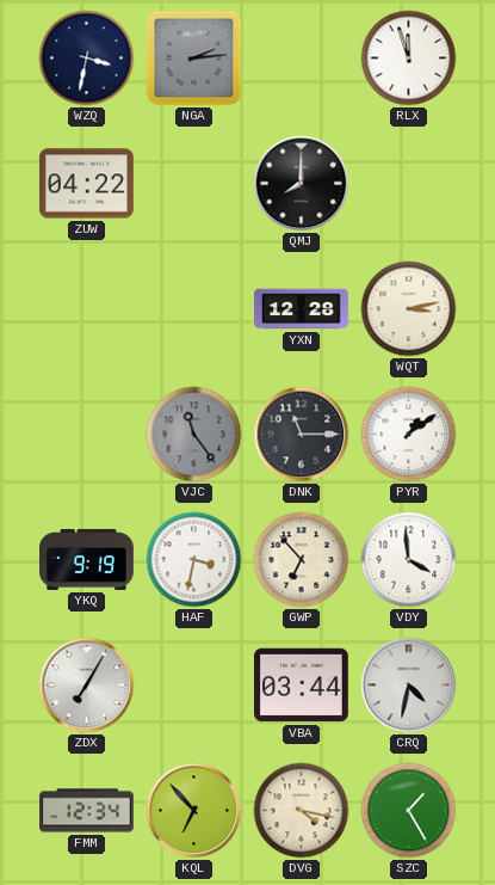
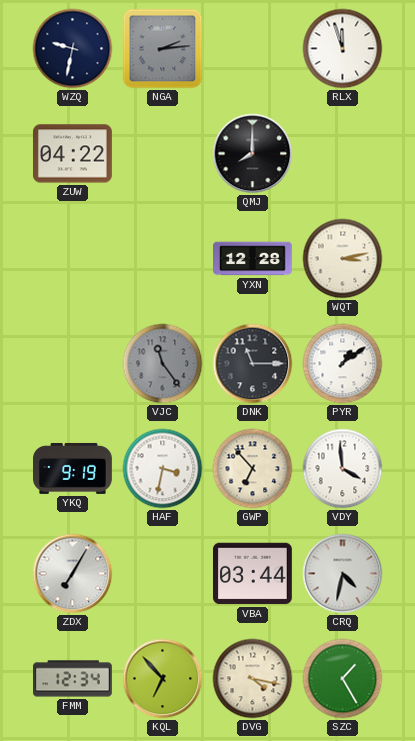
WZQ: 3:32 -> 9:32
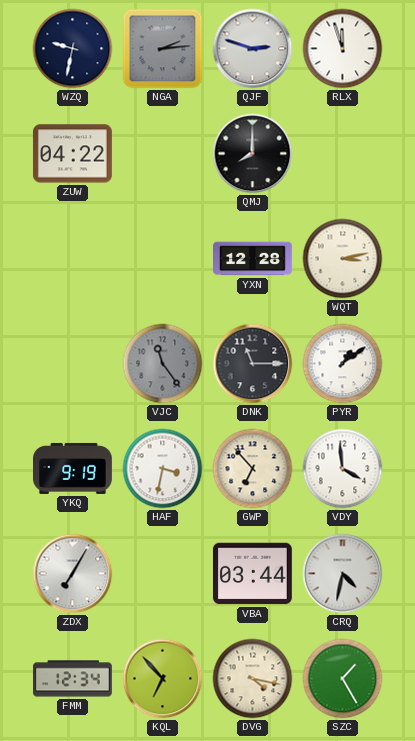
QJF: none -> 2:48
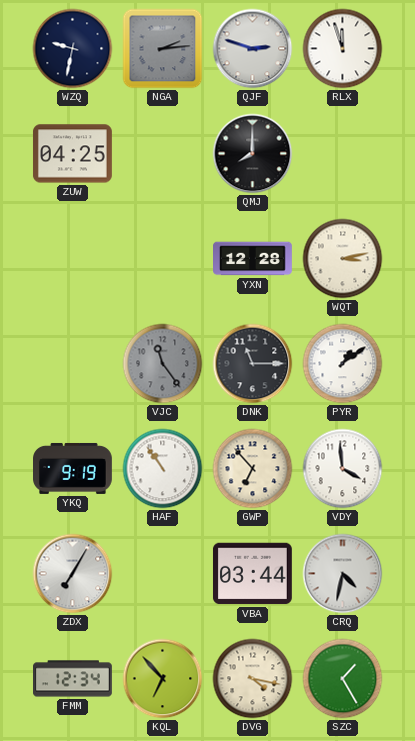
ZUW: 04:22 -> 04:25
HAF: 3:32 -> 10:54
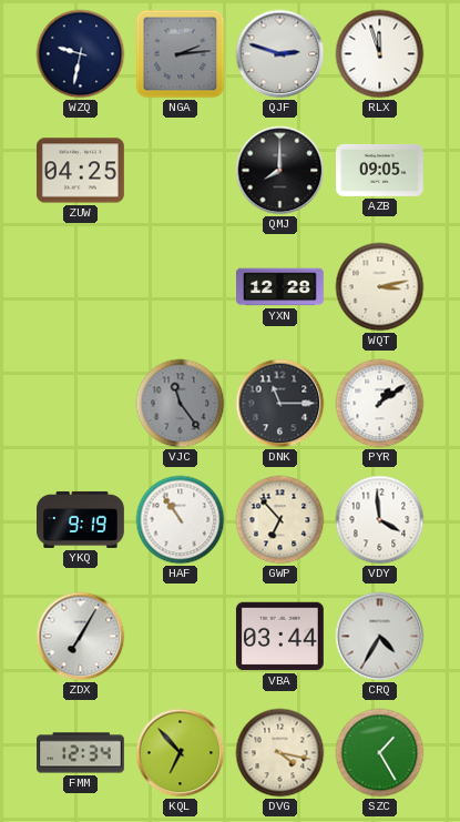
AZB: none -> 09:05
CRQ: 4:32 -> 4:35
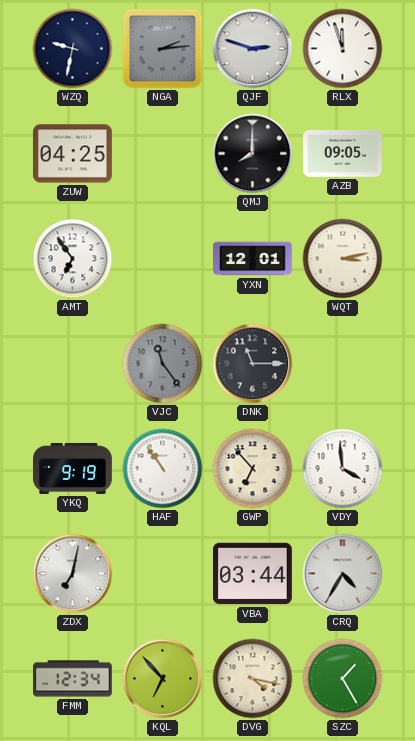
AMT: none -> 6:54
YXN: 12:28 -> 12:01
PYR: 1:09 -> none
ZDX: 7:05 -> 7:02
